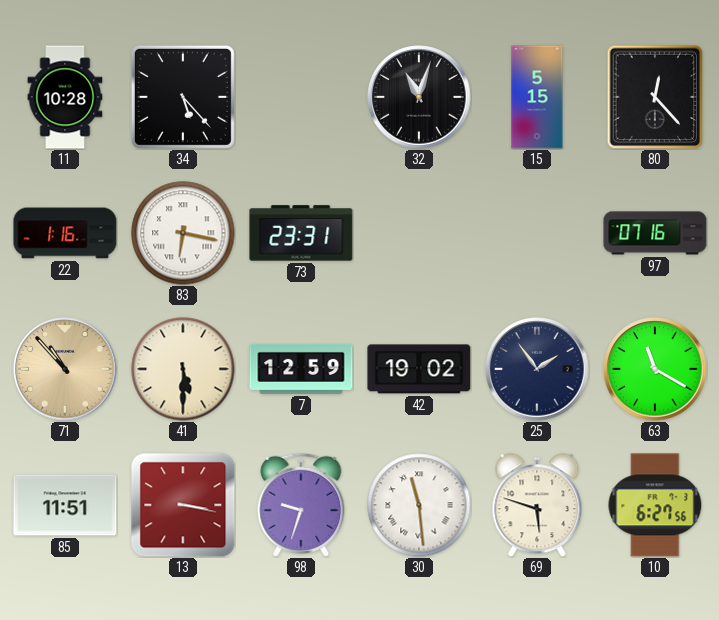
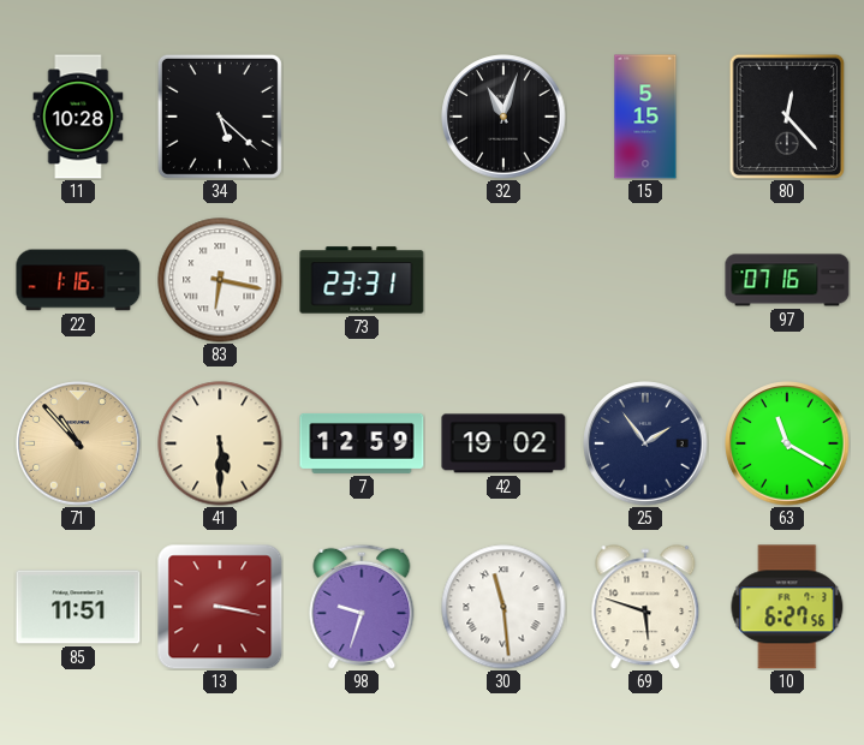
34: 5:23 -> 5:22
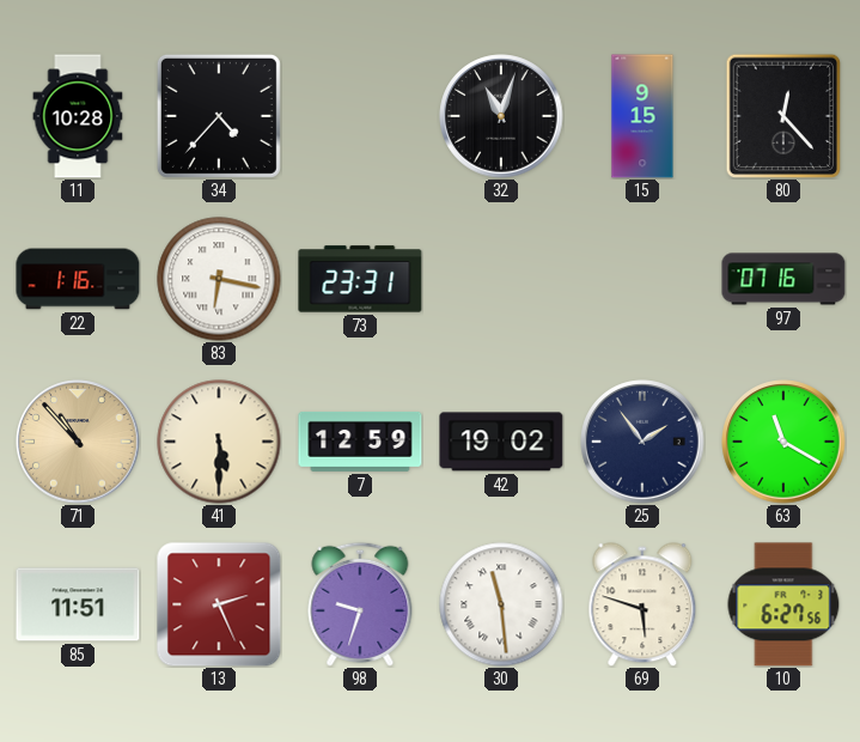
34: 5:22 -> 4:37
15: 5:15 -> 9:15
13: 3:17 -> 2:26
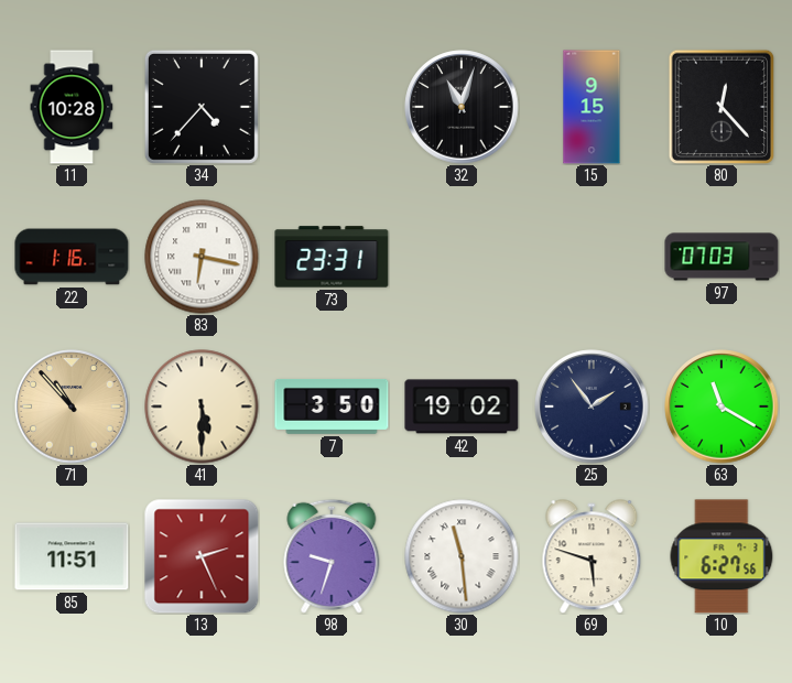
97: 07:16 -> 07:03
7: 12:59 -> 3:50
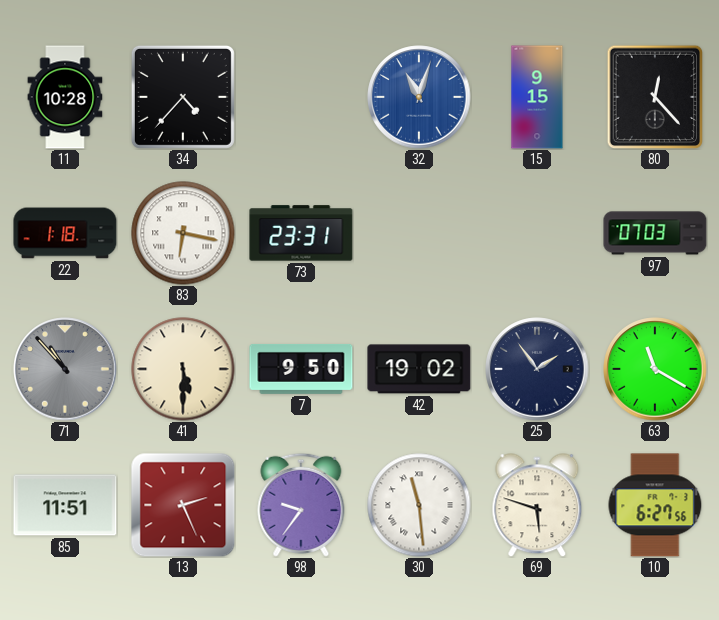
32 dial: black -> blue
22: 1:16 -> 1:18
71 dial: champagne -> grey
7: 3:50 -> 9:50
98: 9:33 -> 9:36
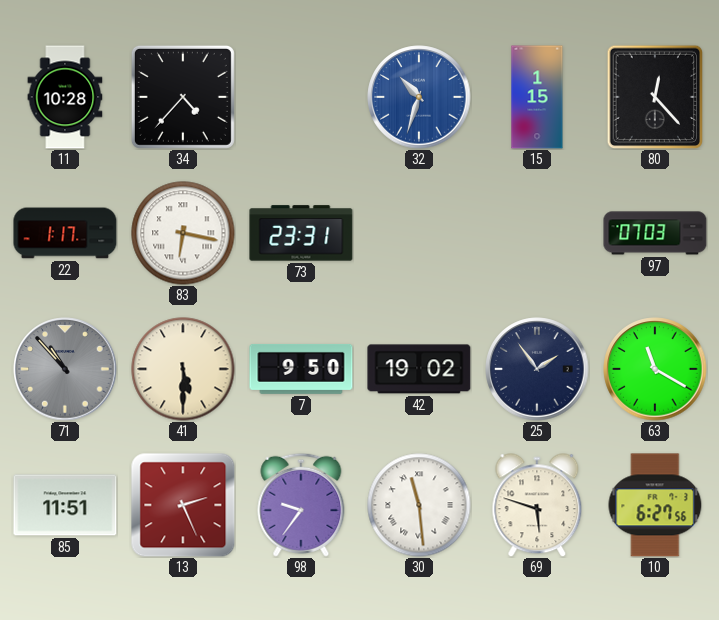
32: 11:03 -> 10:33
15: 9:15 -> 1:15
22: 1:18 -> 1:17
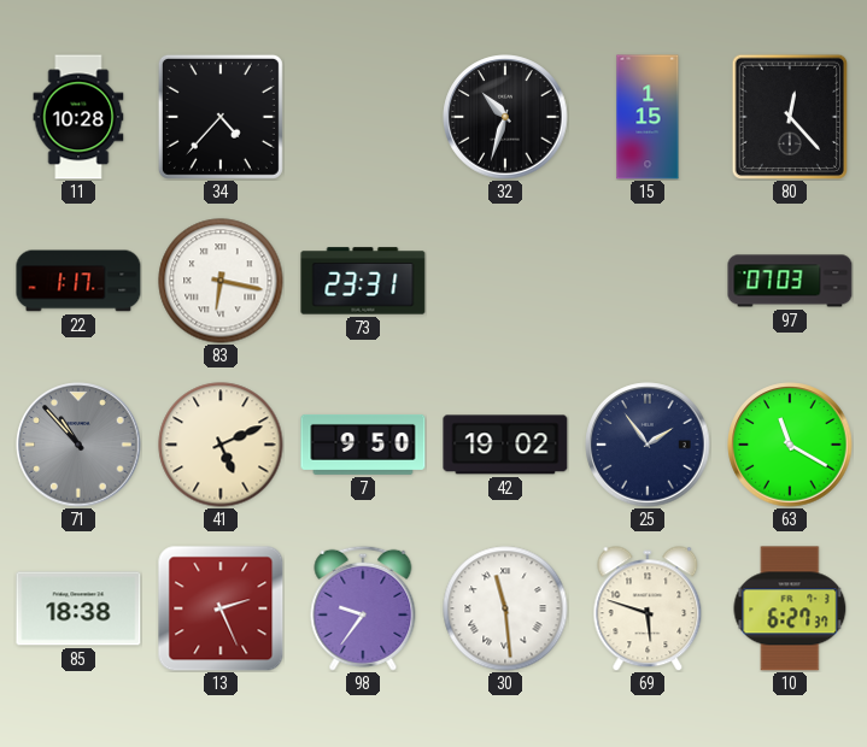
32 dial: blue -> black
41: 5:30 -> 5:11
85: 11:51 -> 18:38
10: 6:27:56 -> 6:27:37
